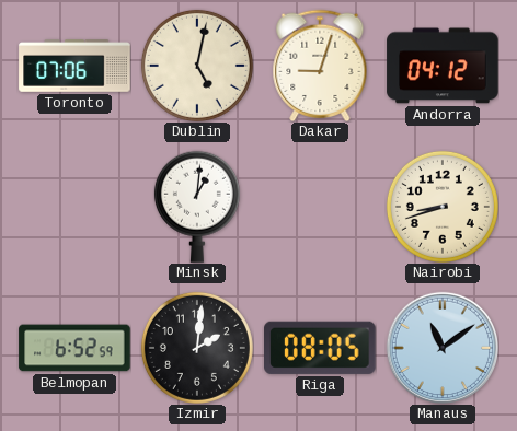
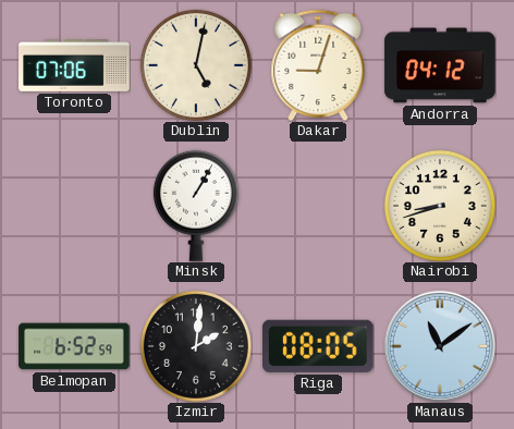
Minsk: 1:01 -> 1:05
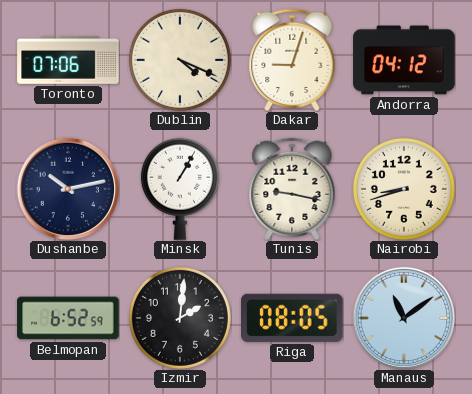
Dublin: 5:02 -> 4:19
Dushanbe: none -> 10:13
Tunis: none -> 9:17
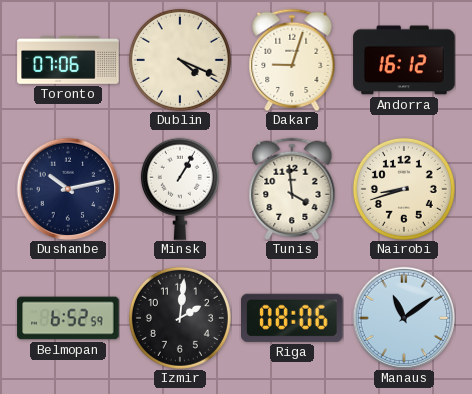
Andorra: 04:12 -> 16:12
Tunis: 9:17 -> 3:59
Riga: 08:05 -> 08:06
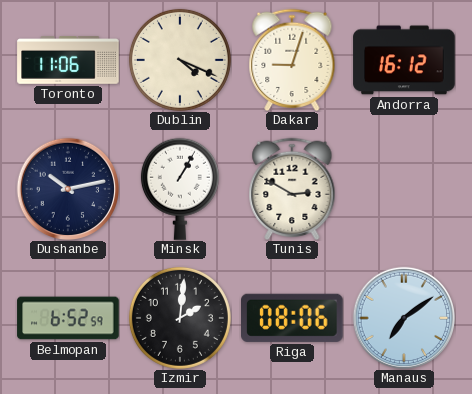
Toronto: 07:06 -> 11:06
Tunis: 3:59 -> 2:50
Nairobi: 8:42 -> none
Manaus: 11:09 -> 7:09
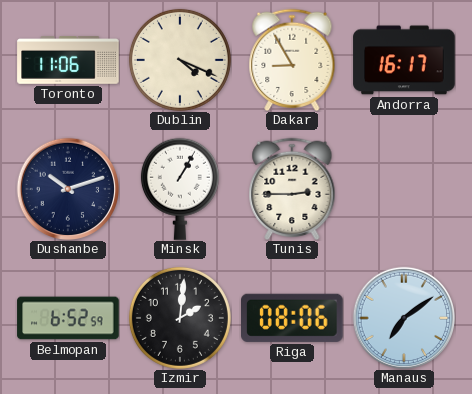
Dakar: 9:03 -> 8:55
Andorra: 16:12 -> 16:17
Dushanbe: 10:13 -> 10:12
Tunis: 2:50 -> 2:45
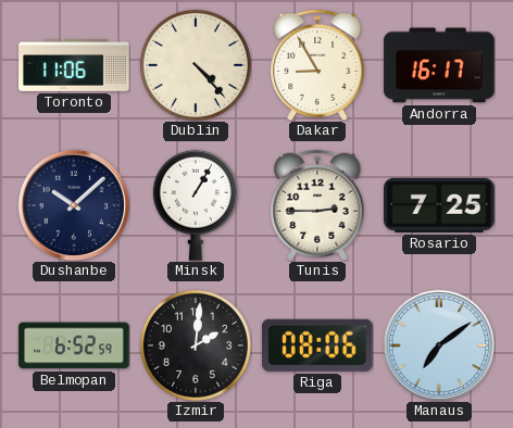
Dublin: 4:19 -> 4:23
Dushanbe: 10:12 -> 10:08
Rosario: none -> 7:25
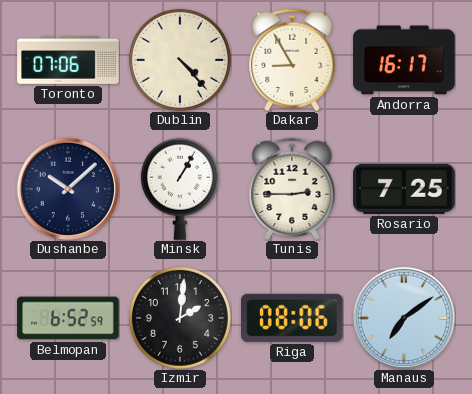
Toronto: 11:06 -> 07:06
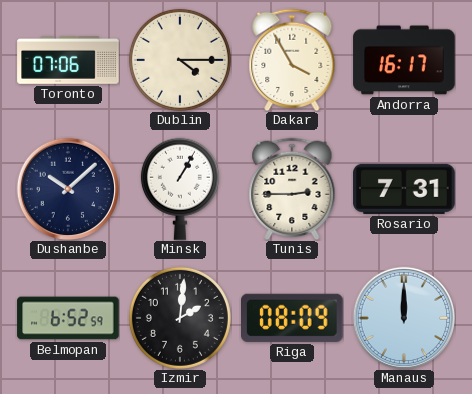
Dublin: 4:23 -> 4:15
Dakar: 8:55 -> 3:55
Rosario: 7:25 -> 7:31
Riga: 08:06 -> 08:09
Manaus: 7:09 -> 12:00
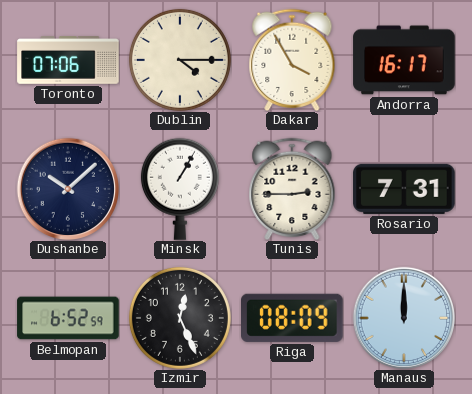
Izmir: 2:01 -> 12:26
